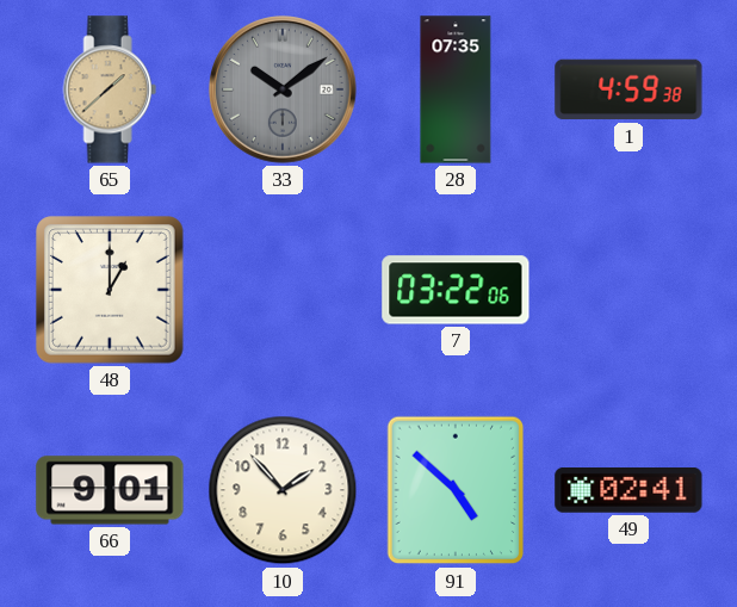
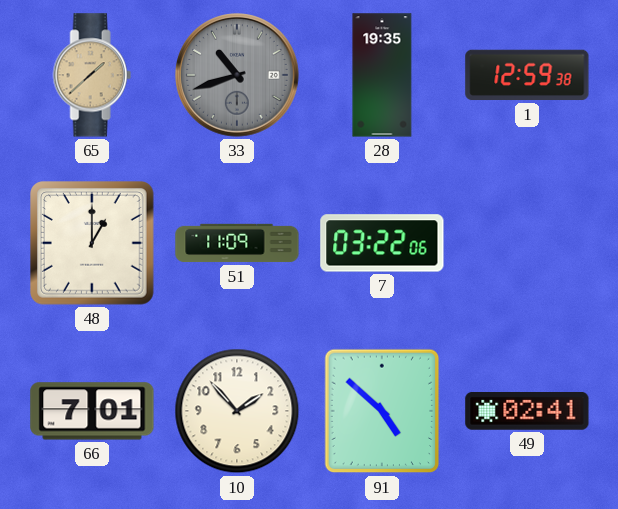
33: 10:09 -> 10:42
28: 07:35 -> 19:35
1: 4:59 -> 12:59
51: none -> 11:09
66: 9:01 -> 7:01
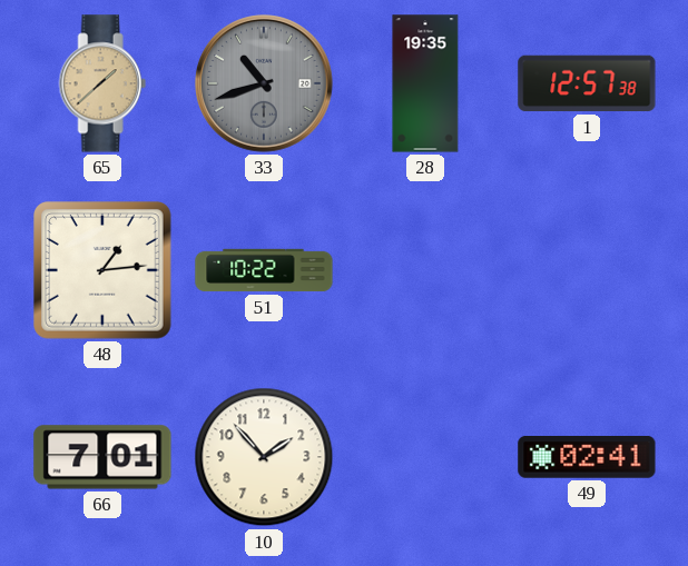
1: 12:59 -> 12:57
48: 1:00 -> 1:14
51: 11:09 -> 10:22
7: 03:22 -> none
91: 4:52 -> none
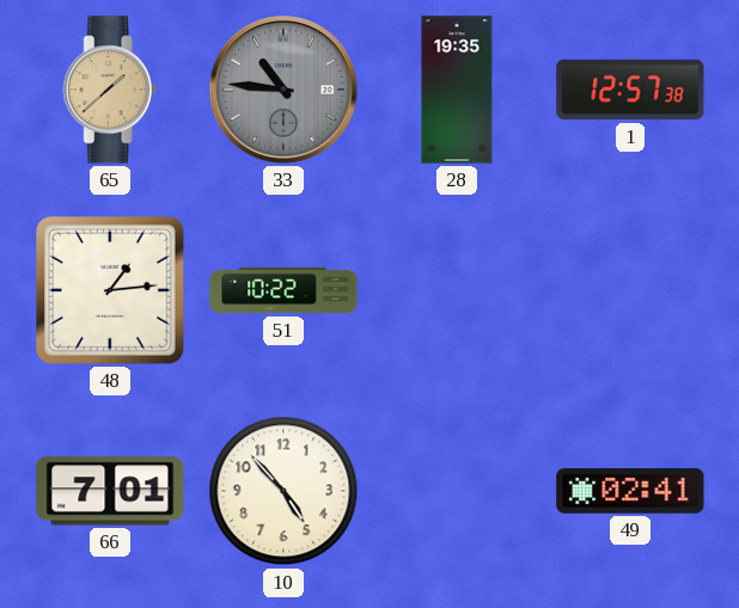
33: 10:42 -> 10:46
10: 1:53 -> 4:53
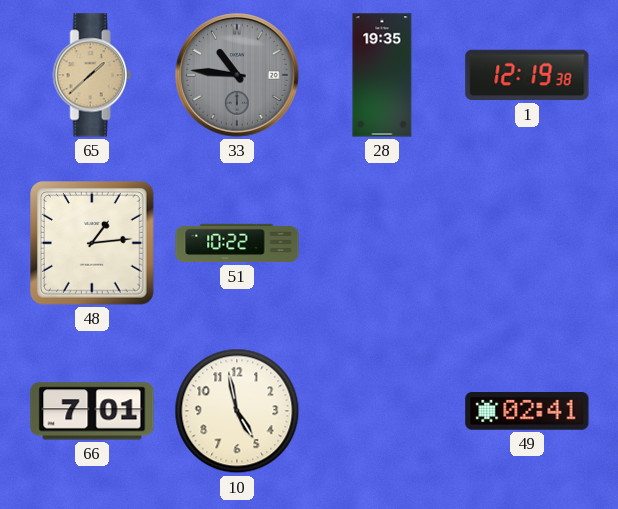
1: 12:57 -> 12:19
10: 4:53 -> 4:58
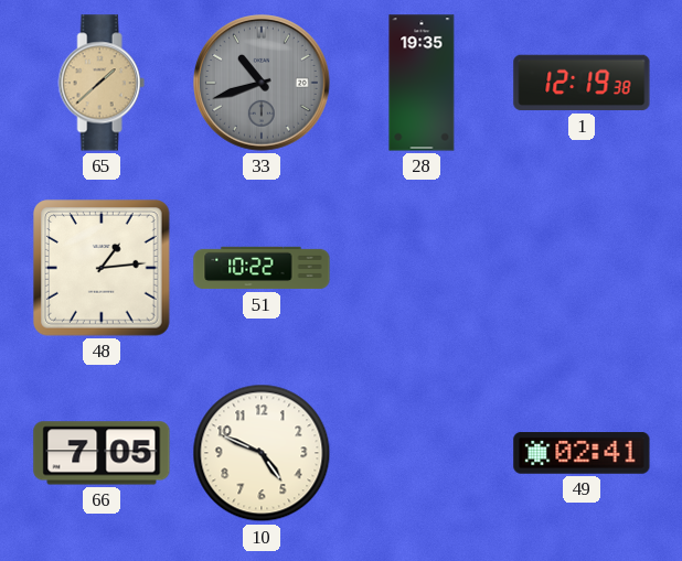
33: 10:46 -> 10:42
66: 7:01 -> 7:05
10: 4:58 -> 4:49
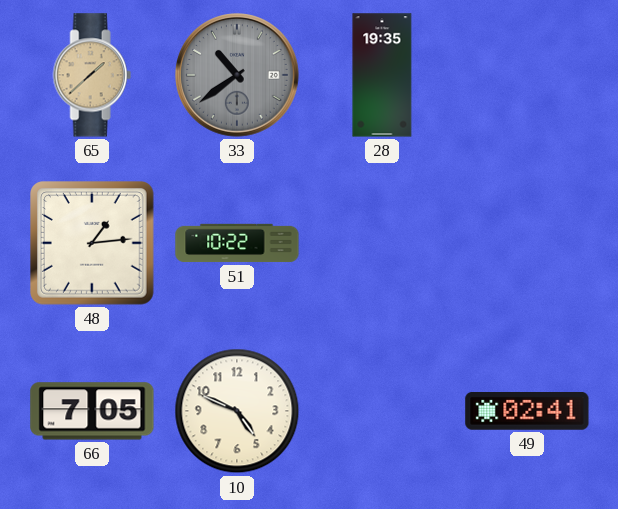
33: 10:42 -> 10:39
1: 12:19 -> none
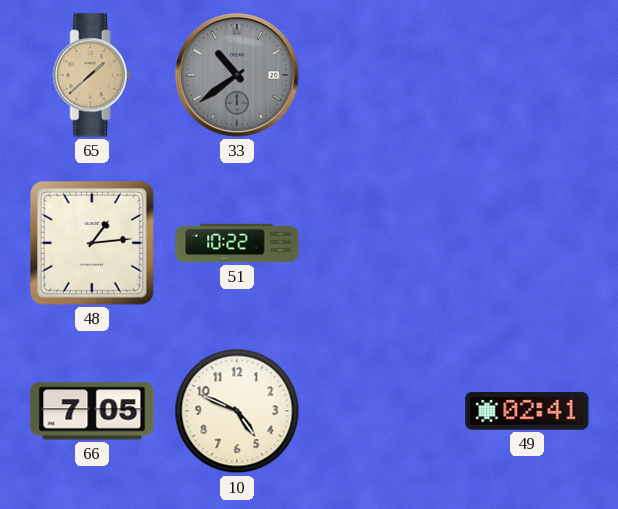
28: 19:35 -> none
